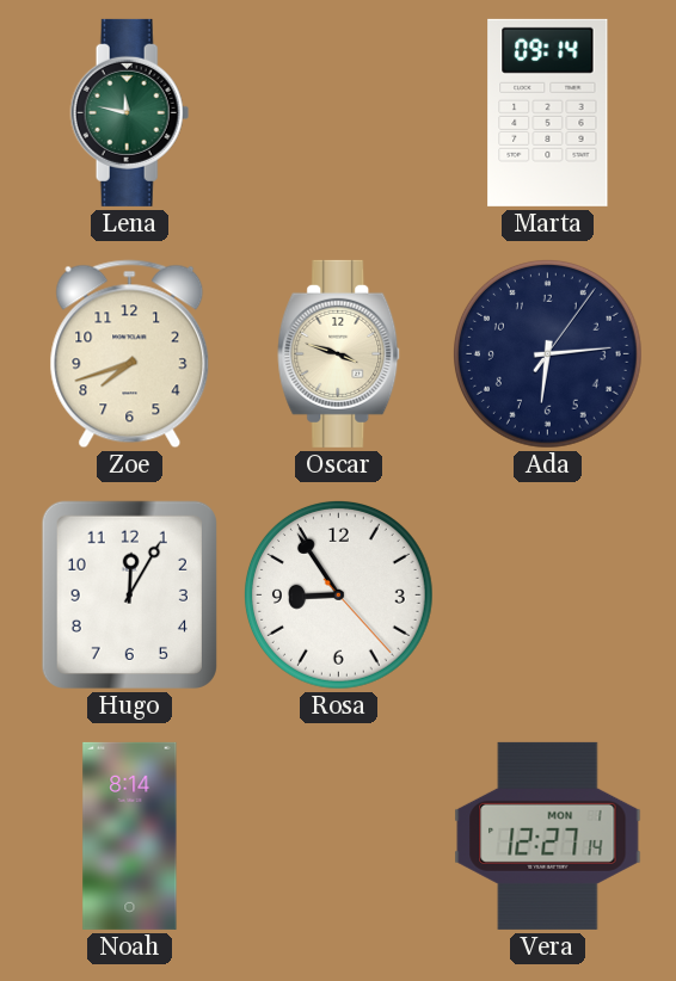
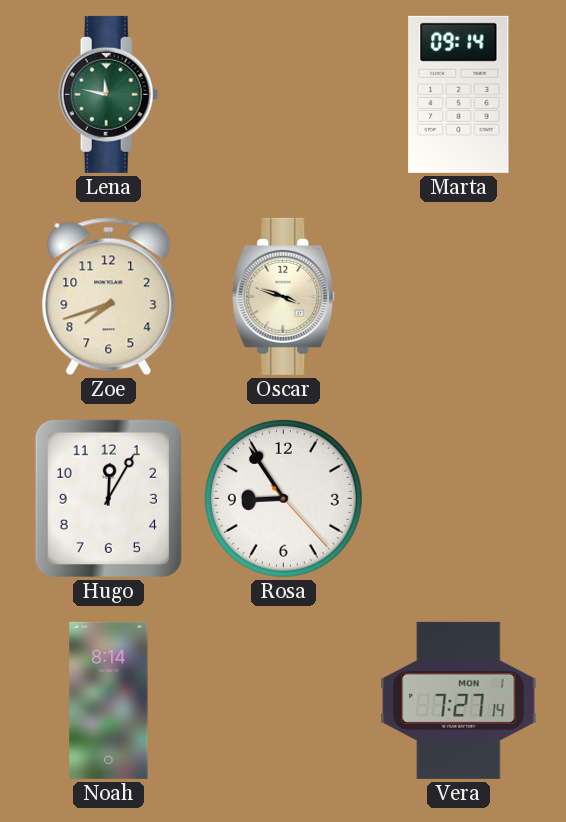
Ada: 6:14 -> none
Vera: 12:27 -> 7:27
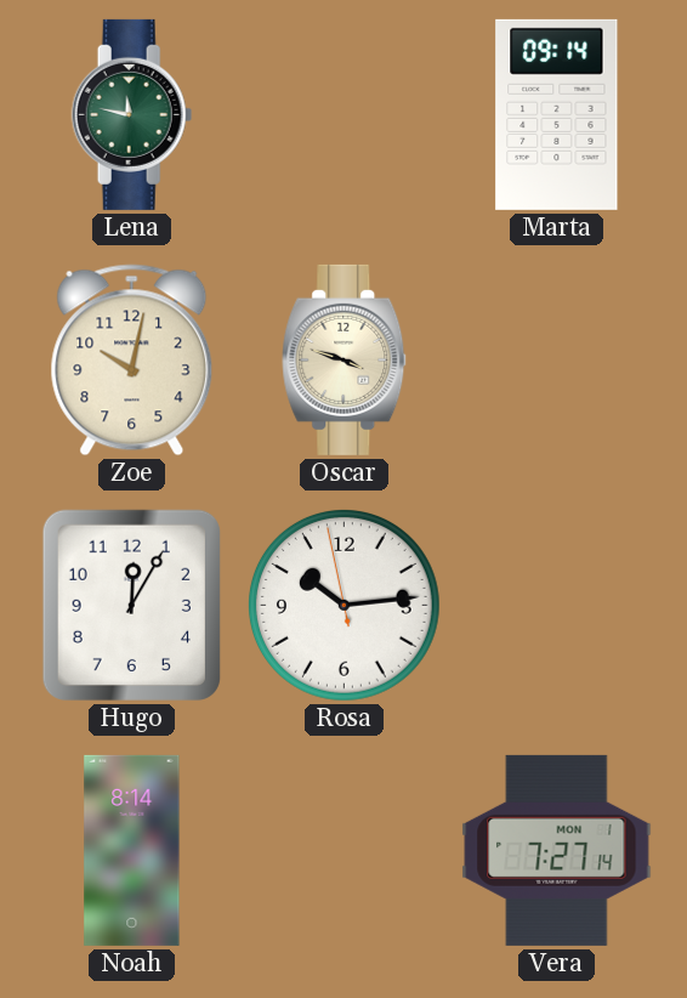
Zoe: 7:42 -> 10:02
Rosa: 8:54 -> 10:13
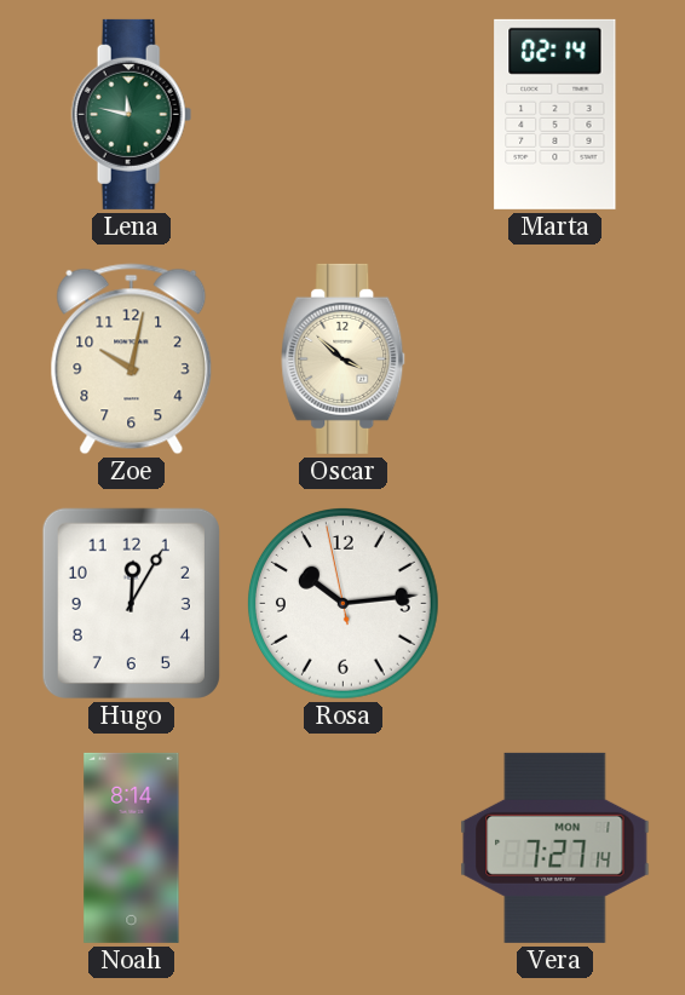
Marta: 09:14 -> 02:14
Oscar: 3:48 -> 3:52
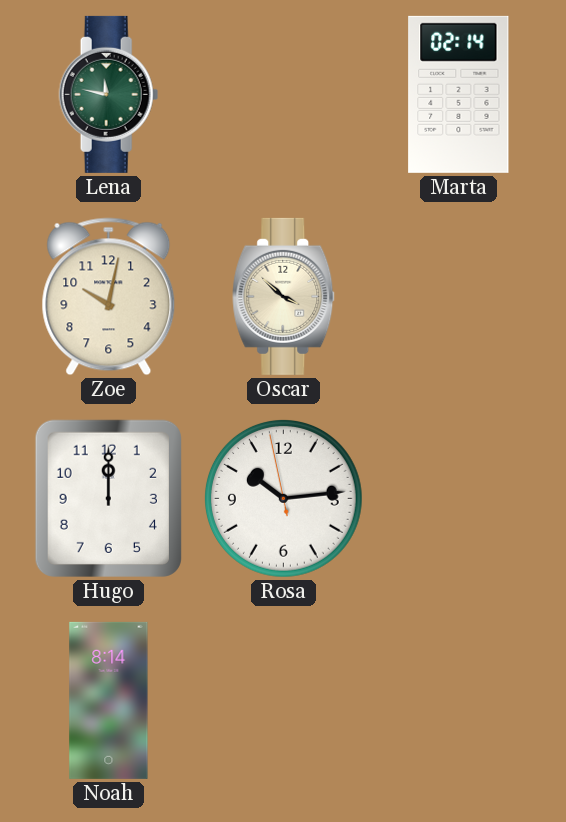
Hugo: 12:05 -> 12:00
Vera: 7:27 -> none
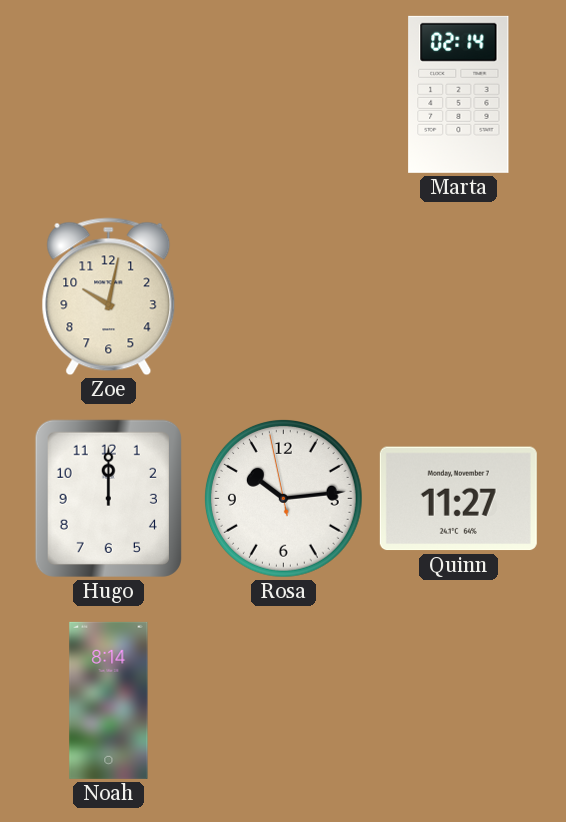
Lena: 11:47 -> none
Oscar: 3:52 -> none
Quinn: none -> 11:27
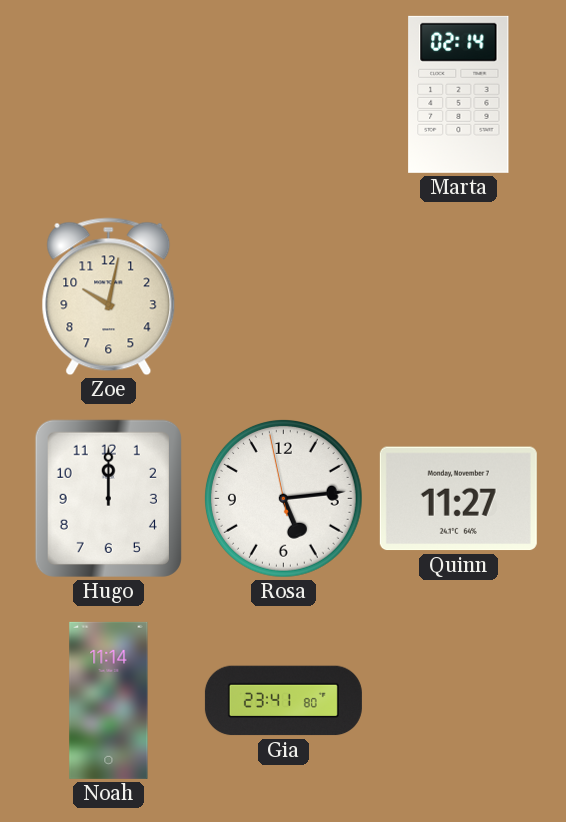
Rosa: 10:13 -> 5:13
Noah: 8:14 -> 11:14
Gia: none -> 23:41
